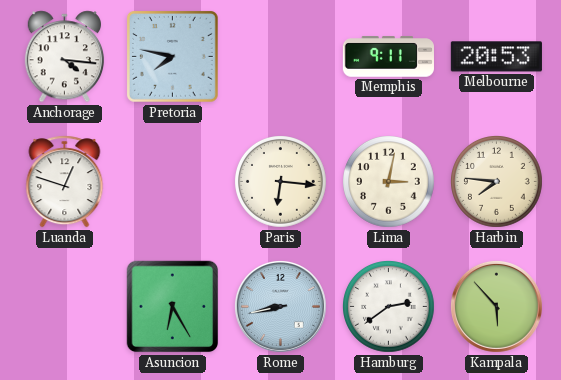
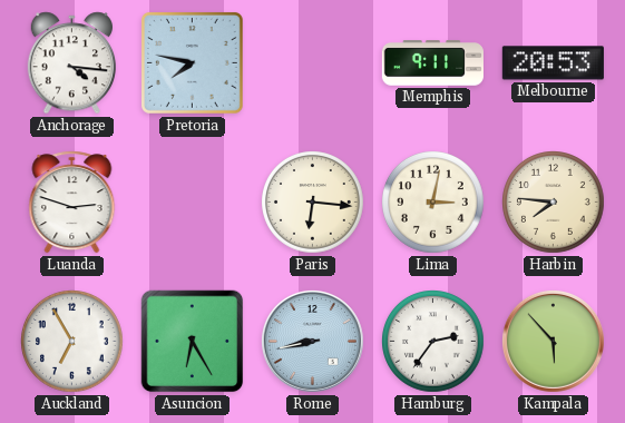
Luanda: 12:48 -> 2:48
Auckland: none -> 6:55
Hamburg: 2:39 -> 2:36
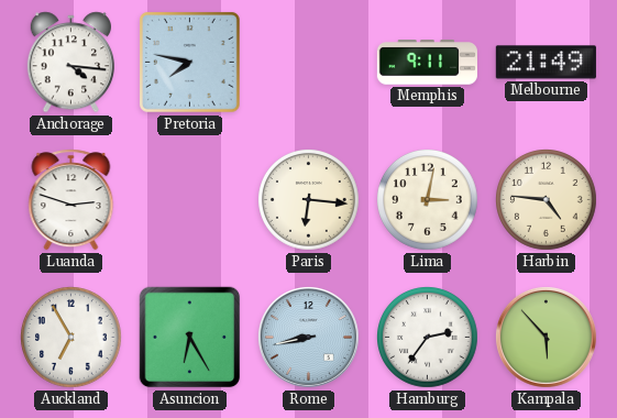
Melbourne: 20:53 -> 21:49
Harbin: 7:46 -> 4:46
